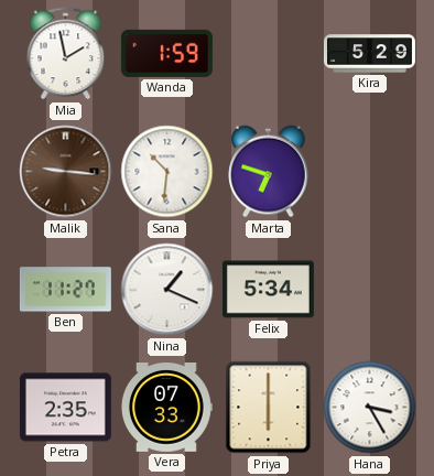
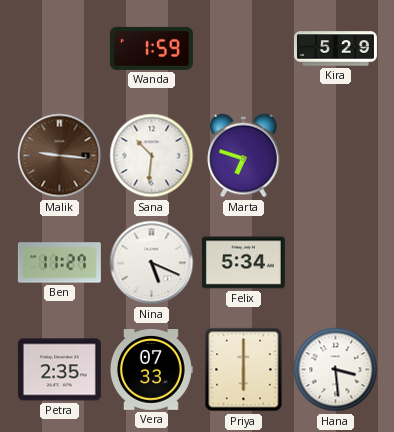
Mia: 1:58 -> none
Nina: 1:19 -> 5:19
Hana: 3:25 -> 3:29
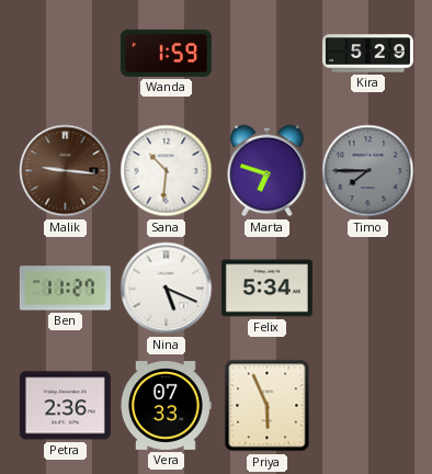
Timo: none -> 7:45
Petra: 2:35 -> 2:36
Priya: 6:00 -> 5:56
Hana: 3:29 -> none
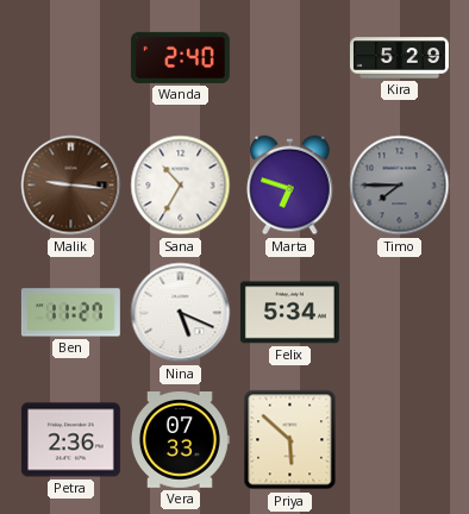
Wanda: 1:59 -> 2:40
Sana: 10:31 -> 10:35
Priya: 5:56 -> 5:52
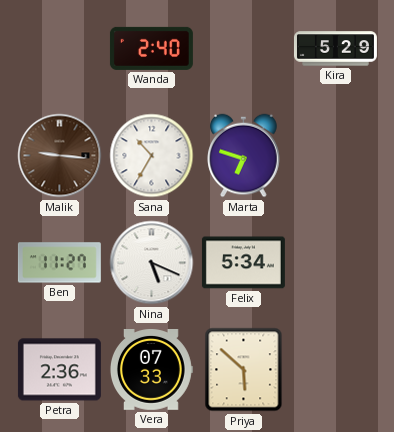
Timo: 7:45 -> none
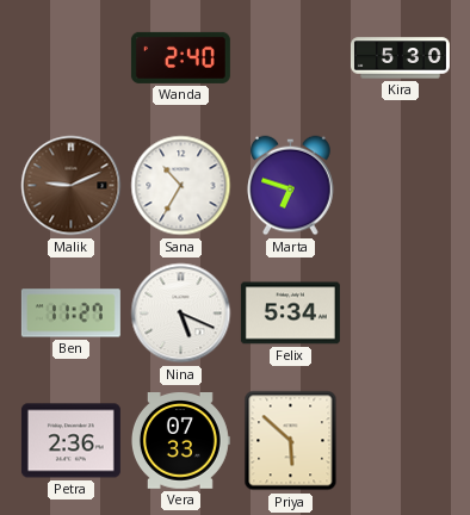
Kira: 5:29 -> 5:30
Malik: 9:16 -> 9:11
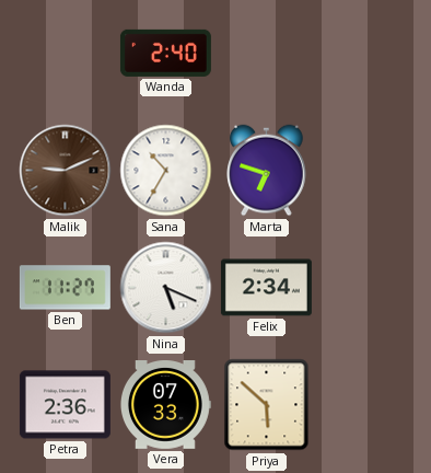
Kira: 5:30 -> none
Felix: 5:34 -> 2:34
